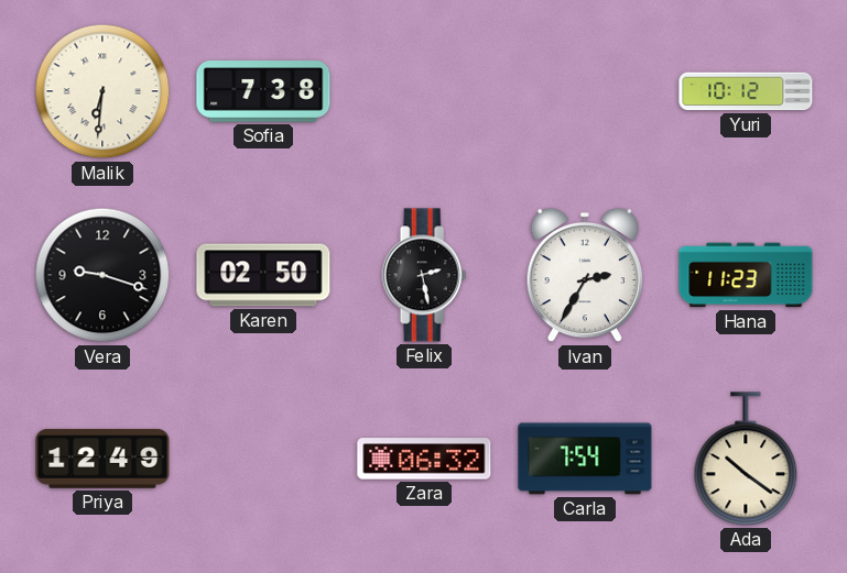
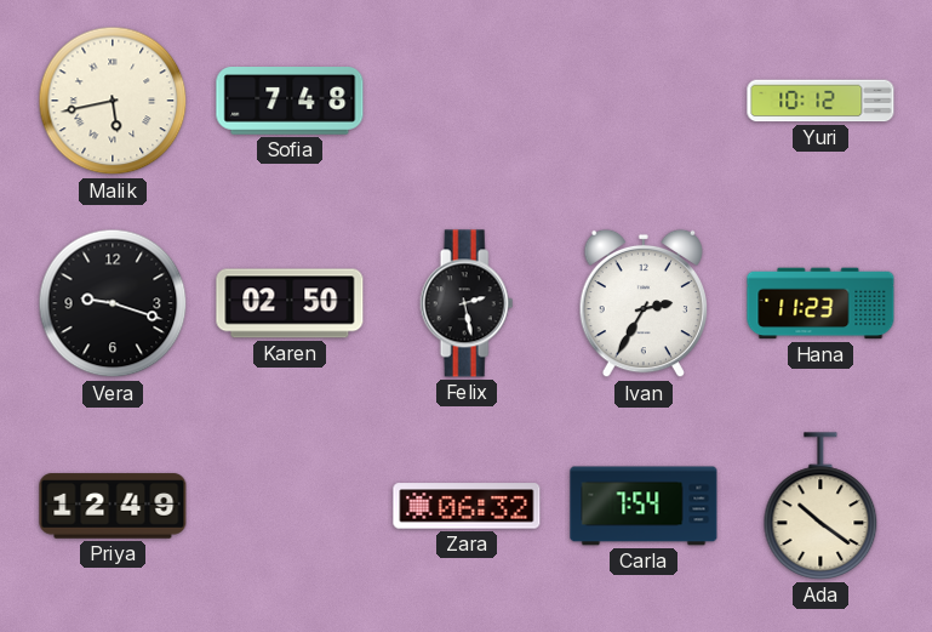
Malik: 6:31 -> 5:43
Sofia: 7:38 -> 7:48
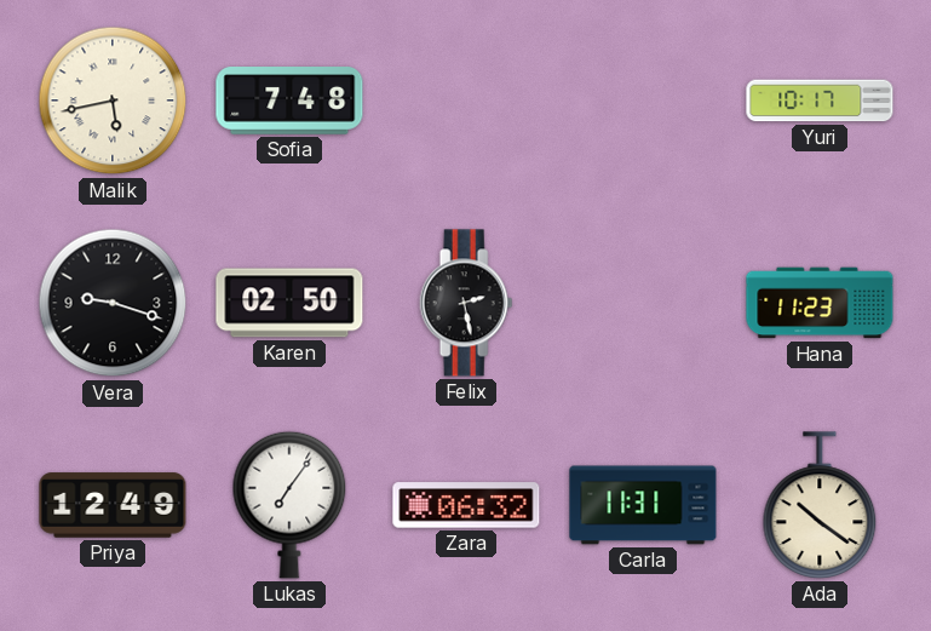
Yuri: 10:12 -> 10:17
Ivan: 2:35 -> none
Lukas: none -> 7:06
Carla: 7:54 -> 11:31
